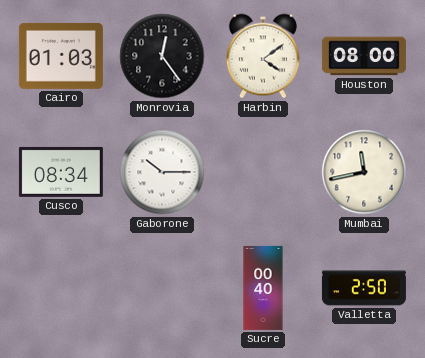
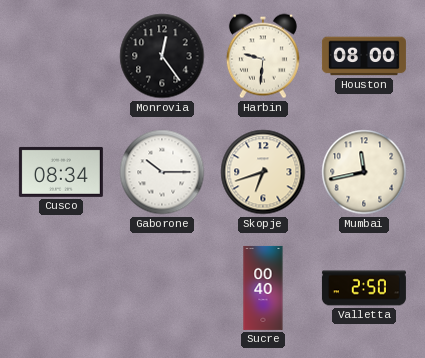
Cairo: 01:03 -> none
Harbin: 4:09 -> 9:31
Skopje: none -> 6:42
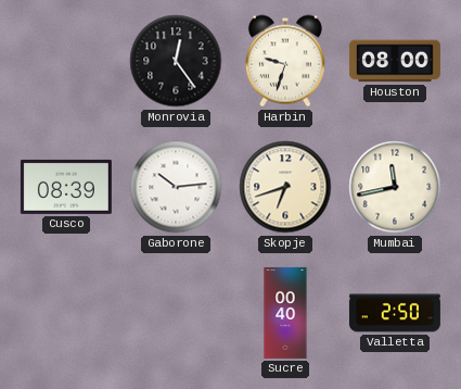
Harbin: 9:31 -> 9:33
Cusco: 08:34 -> 08:39
Gaborone: 10:15 -> 10:14
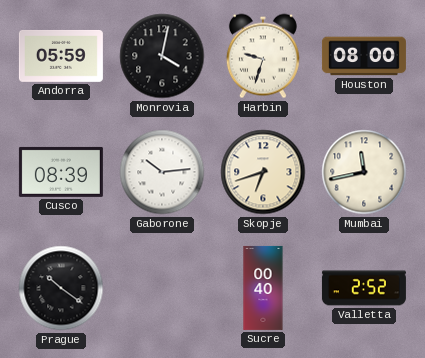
Andorra: none -> 05:59
Monrovia: 12:24 -> 4:02
Prague: none -> 10:21
Valletta: 2:50 -> 2:52
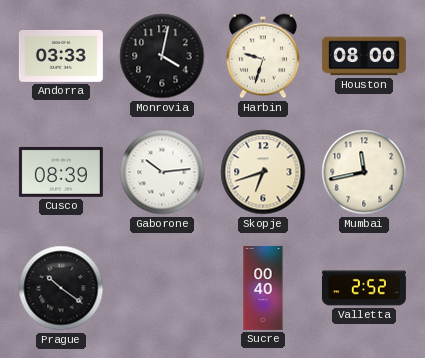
Andorra: 05:59 -> 03:33
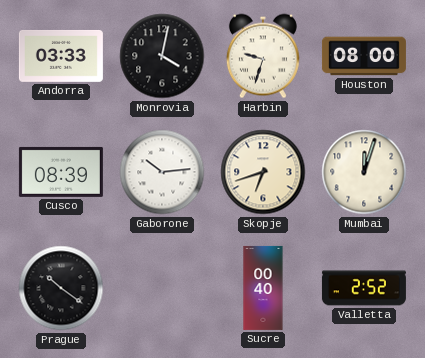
Mumbai: 11:43 -> 12:03
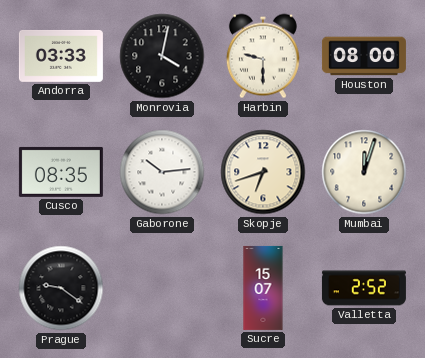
Harbin: 9:33 -> 9:30
Cusco: 08:39 -> 08:35
Prague: 10:21 -> 9:21
Sucre: 00:40 -> 15:07
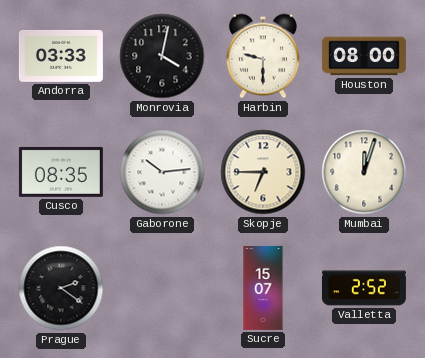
Skopje: 6:42 -> 6:45
Prague: 9:21 -> 2:21
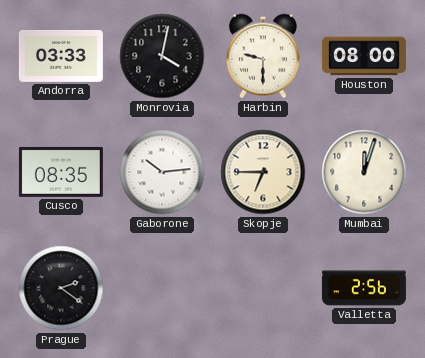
Sucre: 15:07 -> none
Valletta: 2:52 -> 2:56
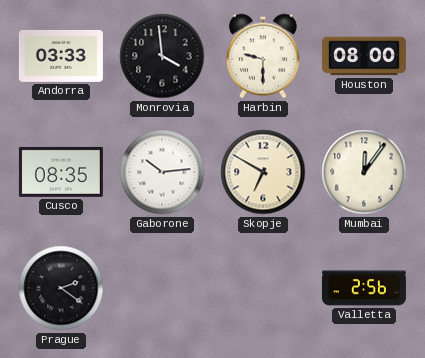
Monrovia: 4:02 -> 3:59
Skopje: 6:45 -> 6:50
Mumbai: 12:03 -> 12:06
